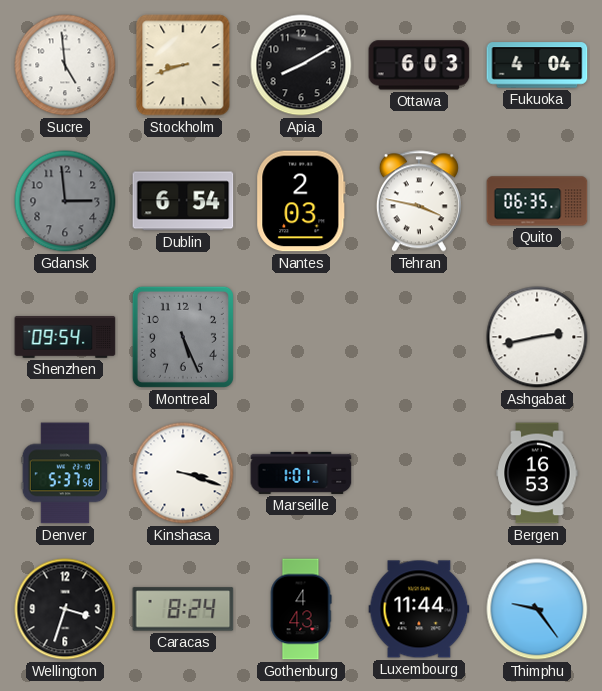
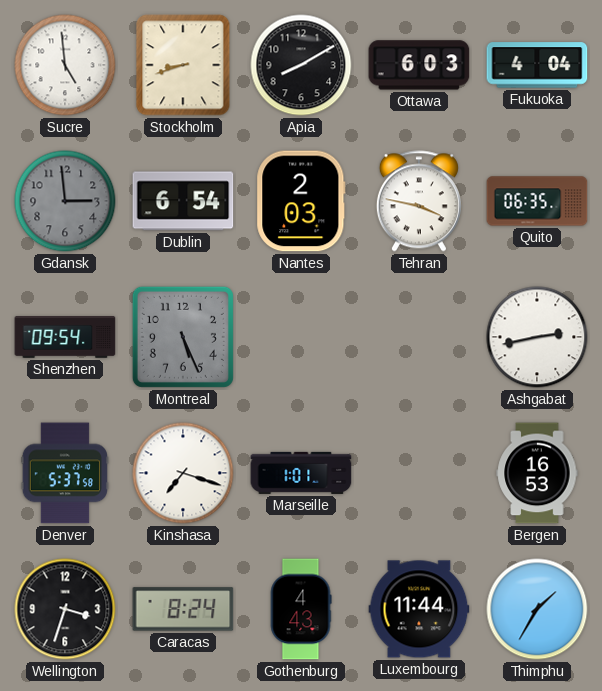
Kinshasa: 3:18 -> 7:18
Thimphu: 9:24 -> 1:35
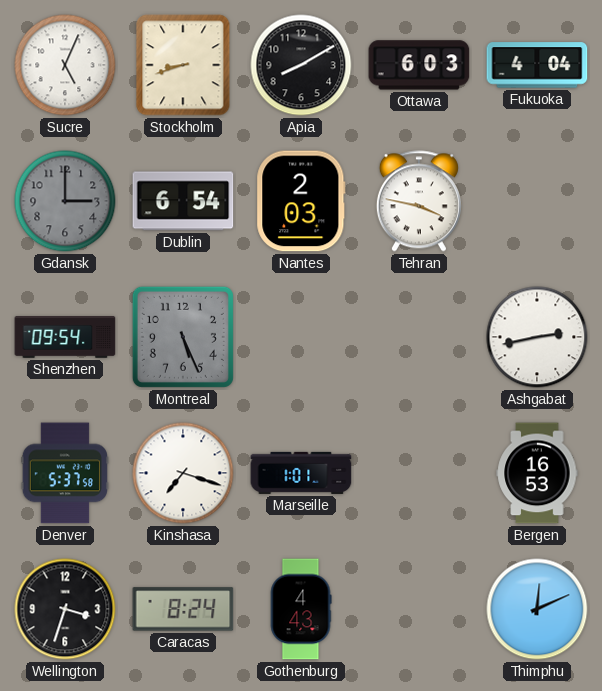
Sucre: 4:59 -> 5:04
Gdansk: 2:59 -> 3:00
Quito: 06:35 -> none
Luxembourg: 11:44 -> none
Thimphu: 1:35 -> 12:11
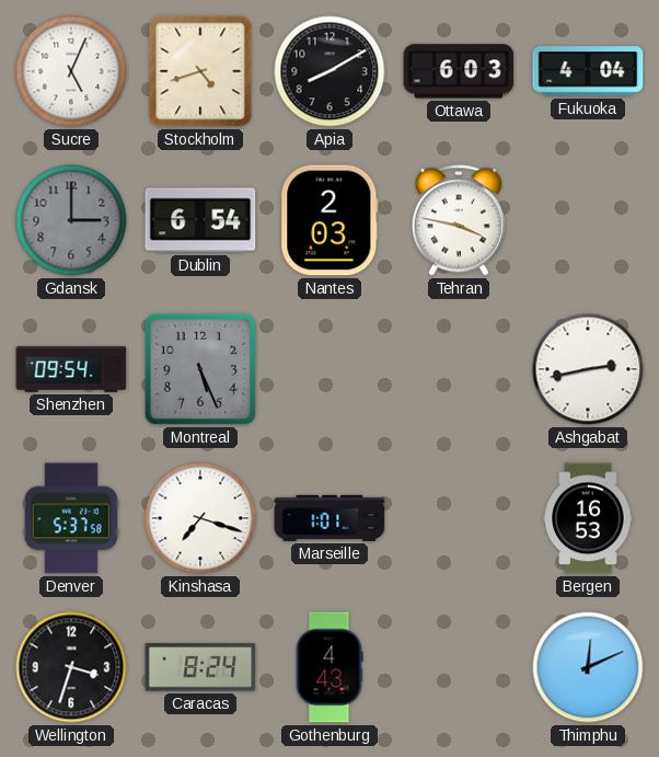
Stockholm: 8:42 -> 4:42
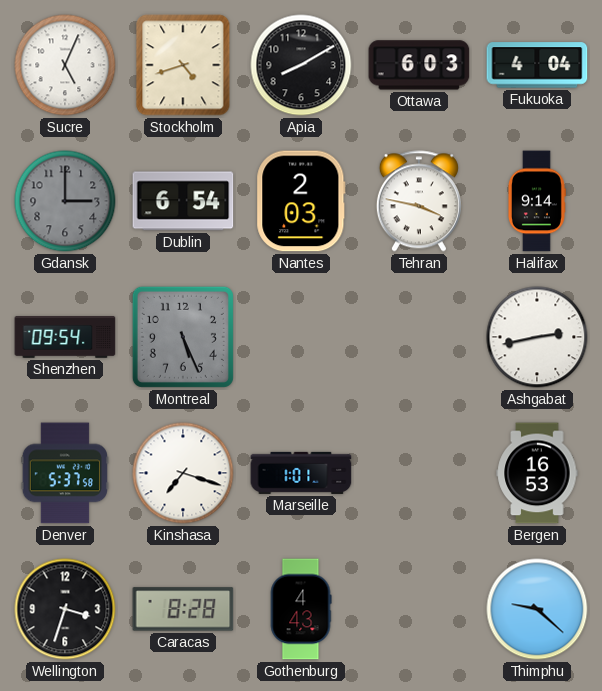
Halifax: none -> 9:14
Caracas: 8:24 -> 8:28
Thimphu: 12:11 -> 9:22
